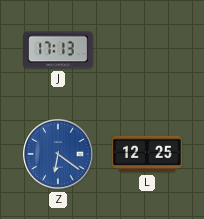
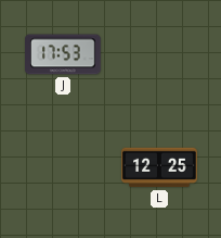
J: 17:13 -> 17:53
Z: 6:21 -> none
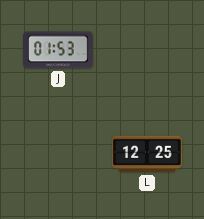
J: 17:53 -> 01:53
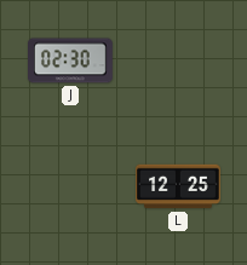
J: 01:53 -> 02:30
